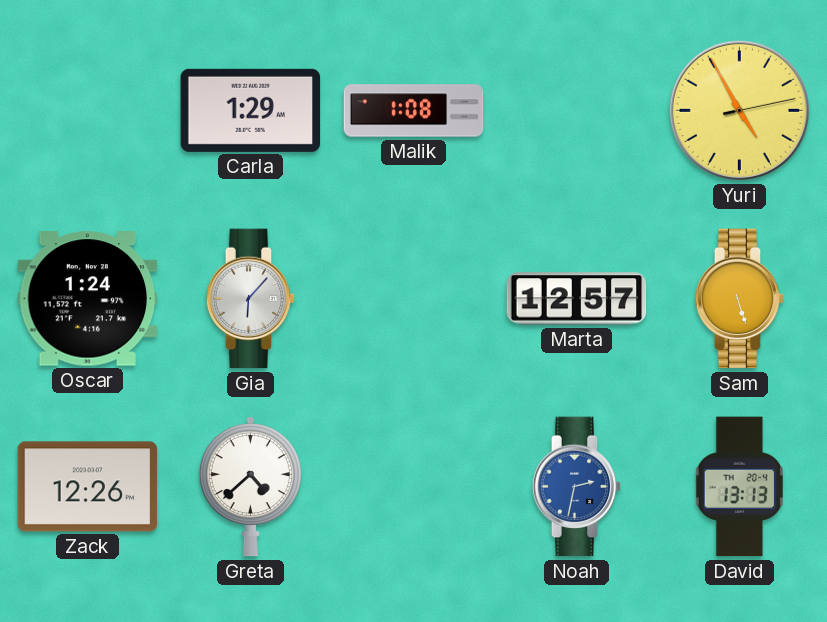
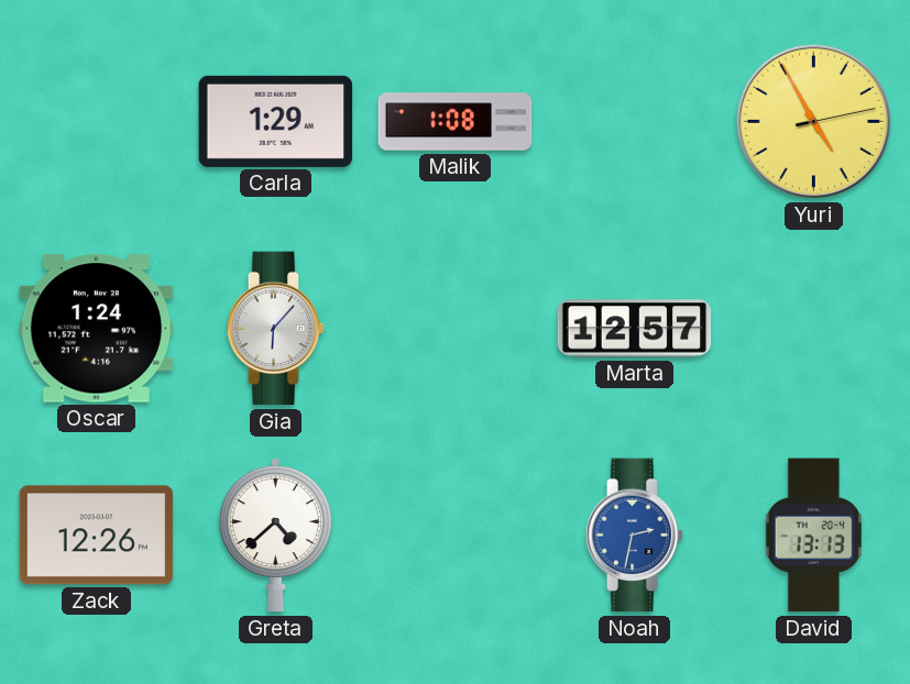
Sam: 5:27 -> none
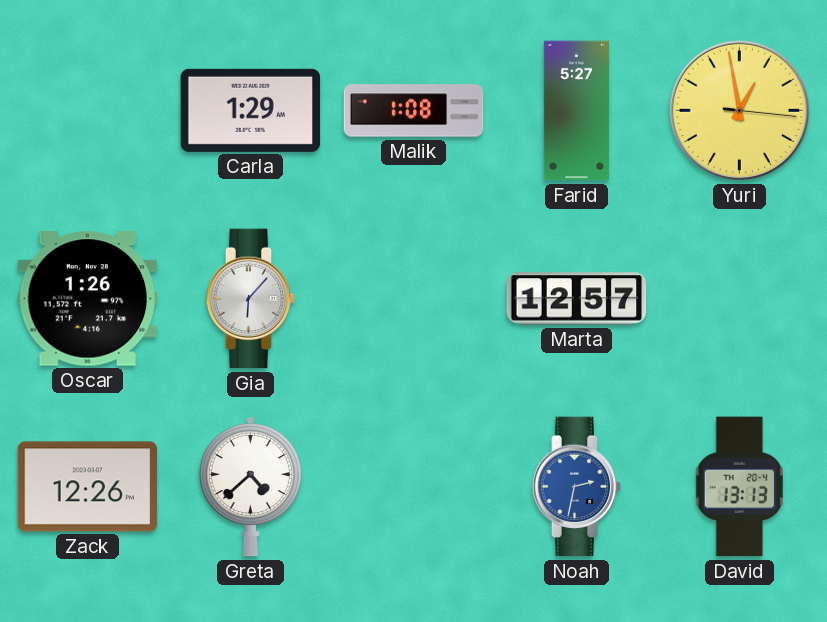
Farid: none -> 5:27
Yuri: 4:55 -> 12:58
Oscar: 1:24 -> 1:26
